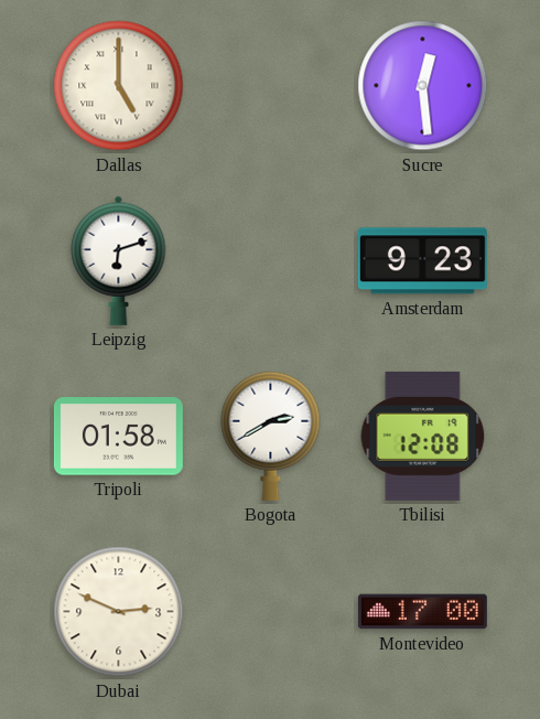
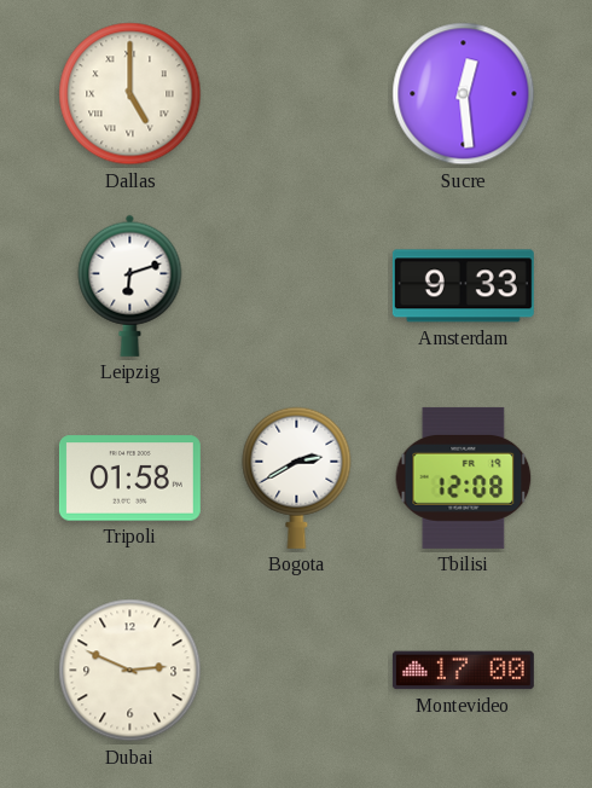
Amsterdam: 9:23 -> 9:33
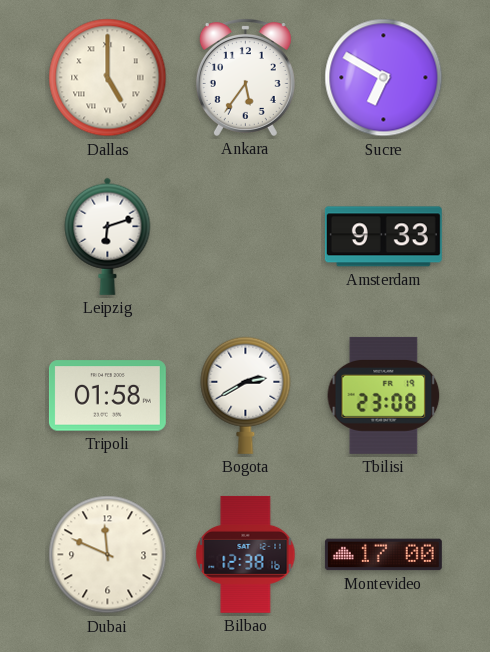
Ankara: none -> 5:36
Sucre: 12:29 -> 6:50
Tbilisi: 12:08 -> 23:08
Dubai: 2:49 -> 11:49
Bilbao: none -> 12:38
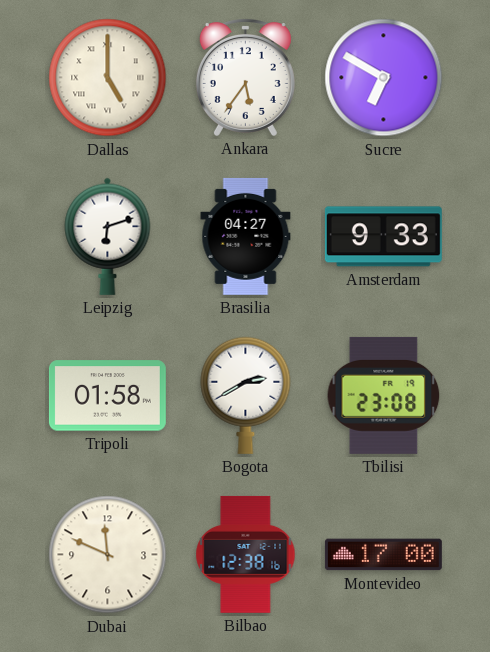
Brasilia: none -> 04:27
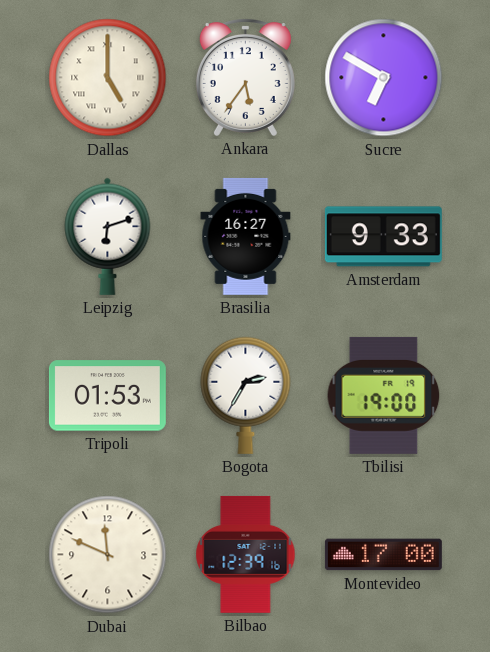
Brasilia: 04:27 -> 16:27
Tripoli: 01:58 -> 01:53
Bogota: 2:40 -> 2:35
Tbilisi: 23:08 -> 19:00
Bilbao: 12:38 -> 12:39
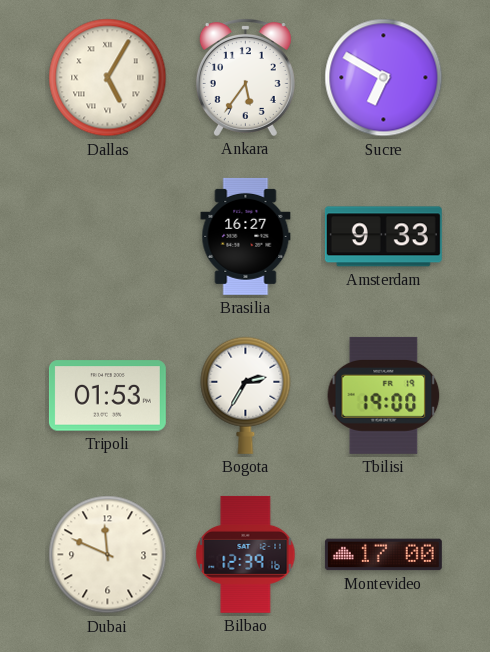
Dallas: 5:00 -> 5:05
Leipzig: 6:12 -> none
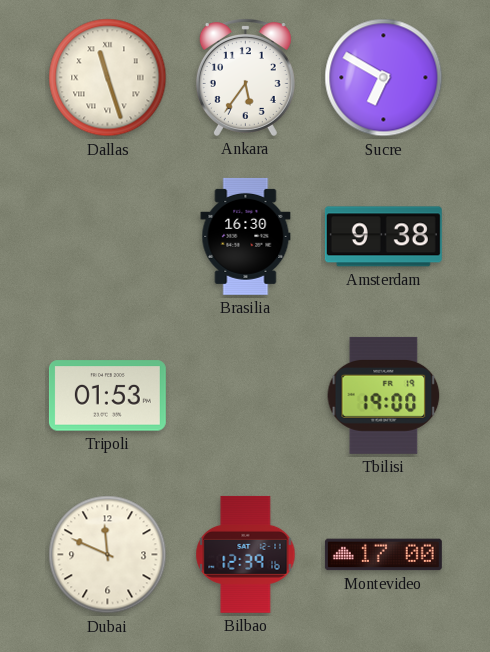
Dallas: 5:05 -> 11:27
Brasilia: 16:27 -> 16:30
Amsterdam: 9:33 -> 9:38
Bogota: 2:35 -> none
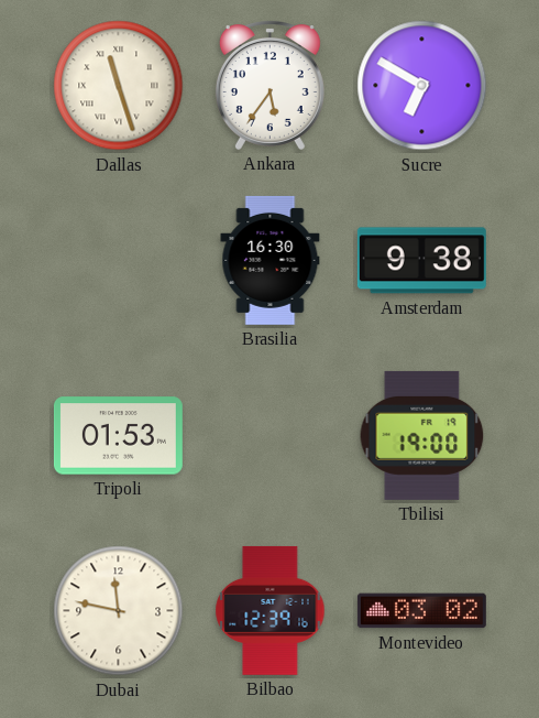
Dubai: 11:49 -> 11:47
Montevideo: 17:00 -> 03:02
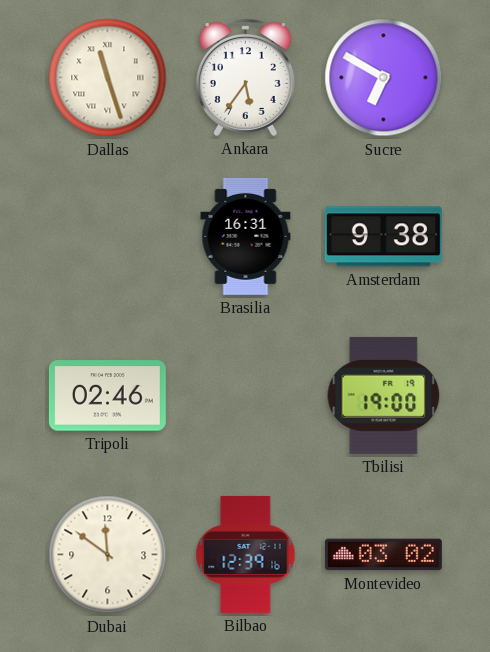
Brasilia: 16:30 -> 16:31
Tripoli: 01:53 -> 02:46
Dubai: 11:47 -> 11:51
